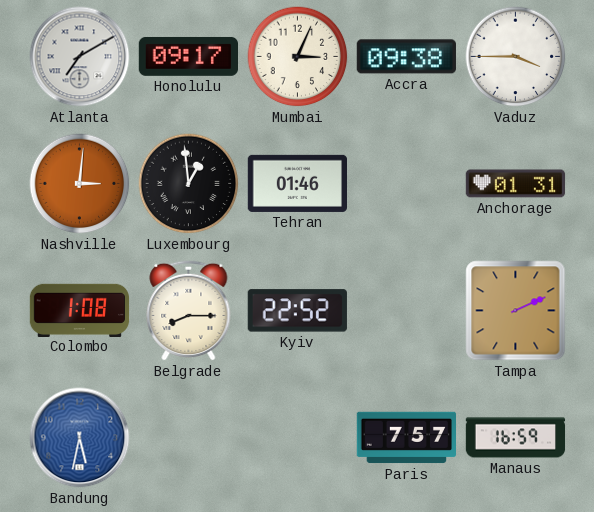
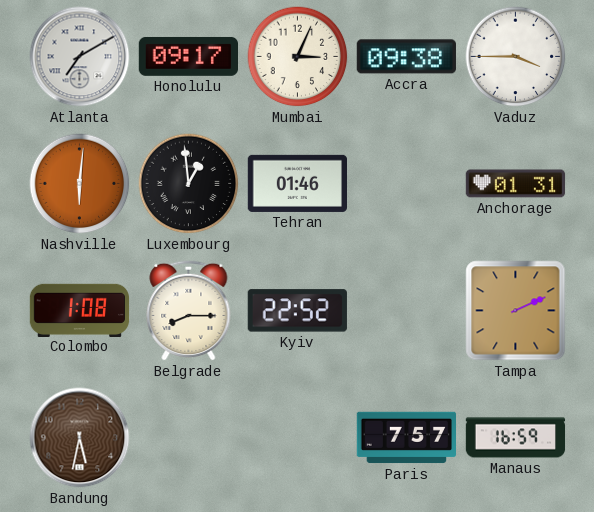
Nashville: 3:01 -> 6:01
Bandung dial: blue -> brown
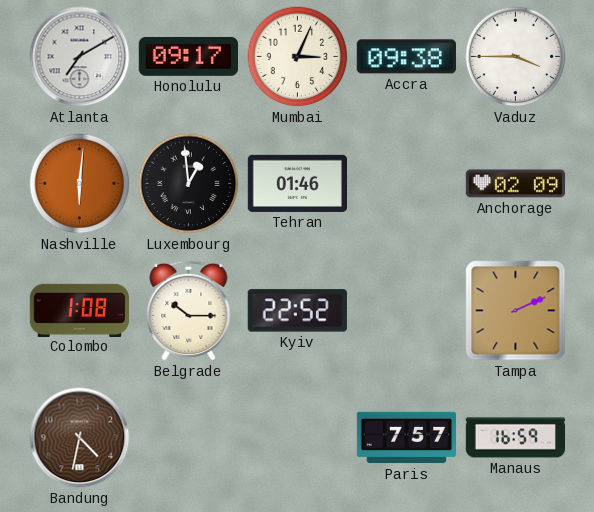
Anchorage: 01:31 -> 02:09
Belgrade: 8:15 -> 10:15
Bandung: 5:32 -> 4:32
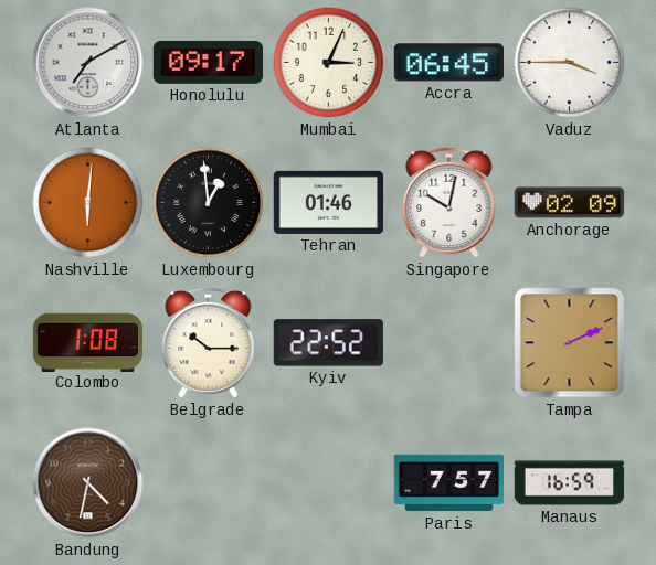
Accra: 09:38 -> 06:45
Singapore: none -> 10:02
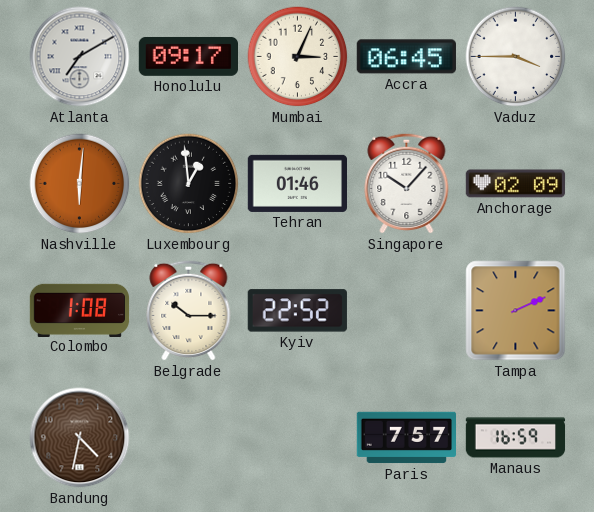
Singapore: 10:02 -> 10:07
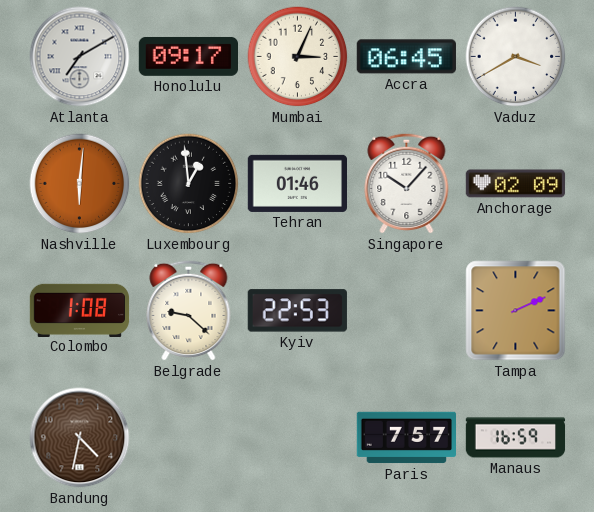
Vaduz: 3:45 -> 3:40
Belgrade: 10:15 -> 9:22
Kyiv: 22:52 -> 22:53
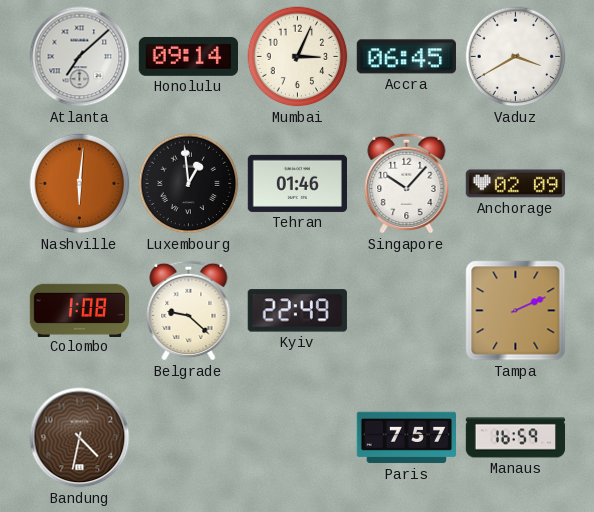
Atlanta: 7:10 -> 7:08
Honolulu: 09:17 -> 09:14
Kyiv: 22:53 -> 22:49
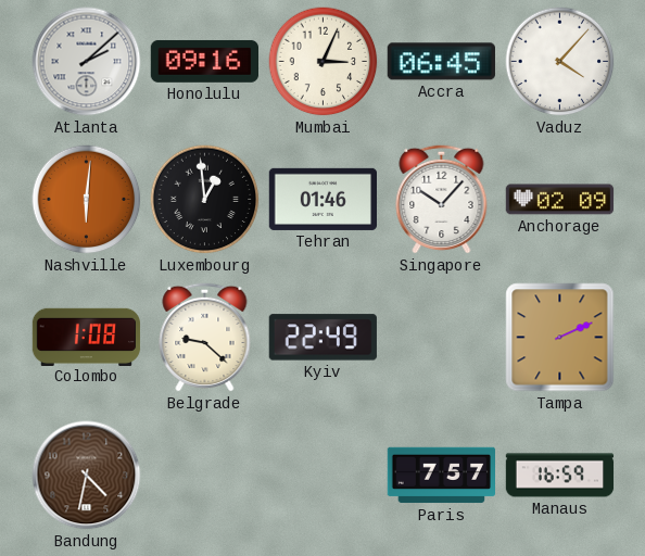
Atlanta: 7:08 -> 2:08
Honolulu: 09:14 -> 09:16
Vaduz: 3:40 -> 4:07
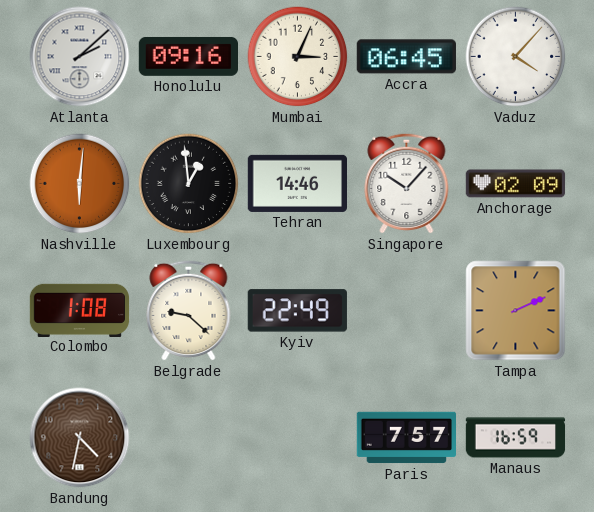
Tehran: 01:46 -> 14:46
